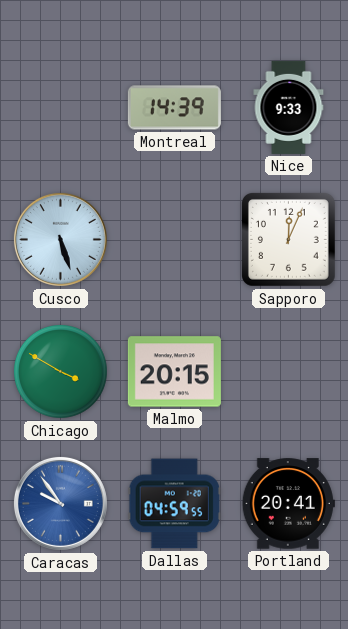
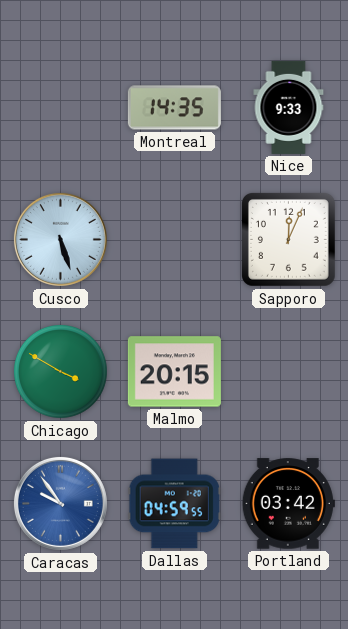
Montreal: 14:39 -> 14:35
Portland: 20:41 -> 03:42
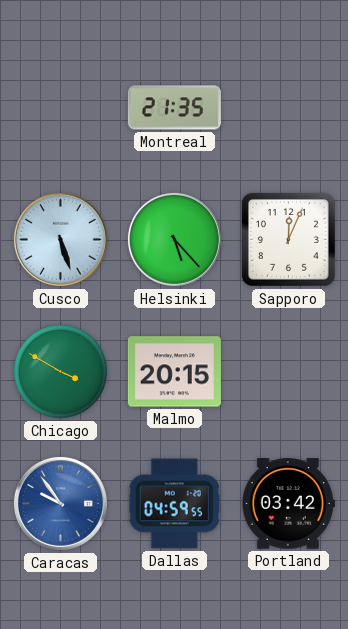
Montreal: 14:35 -> 21:35
Nice: 9:33 -> none
Helsinki: none -> 5:23
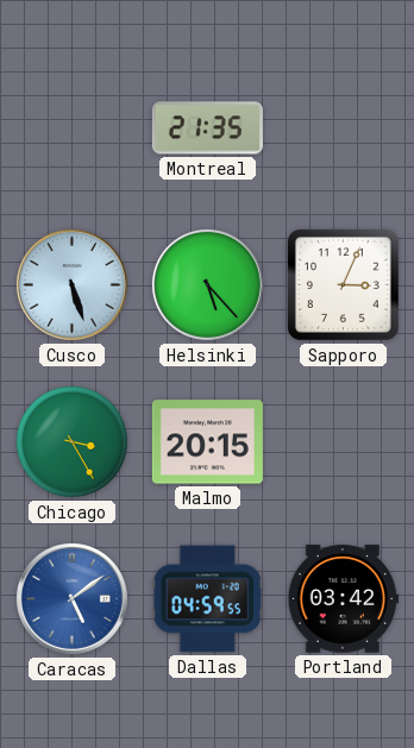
Sapporo: 12:04 -> 3:04
Chicago: 3:50 -> 3:25
Caracas: 9:54 -> 5:09
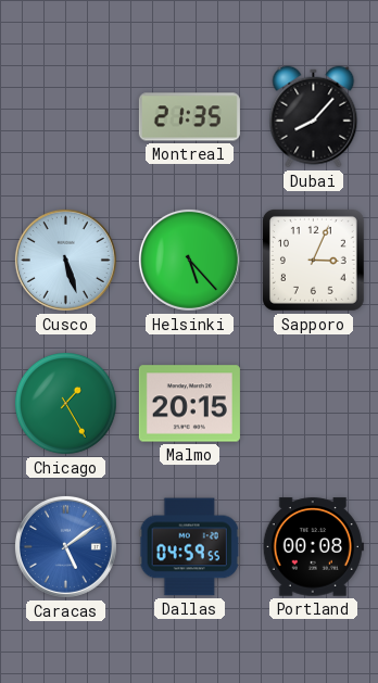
Dubai: none -> 8:07
Chicago: 3:25 -> 1:25
Portland: 03:42 -> 00:08
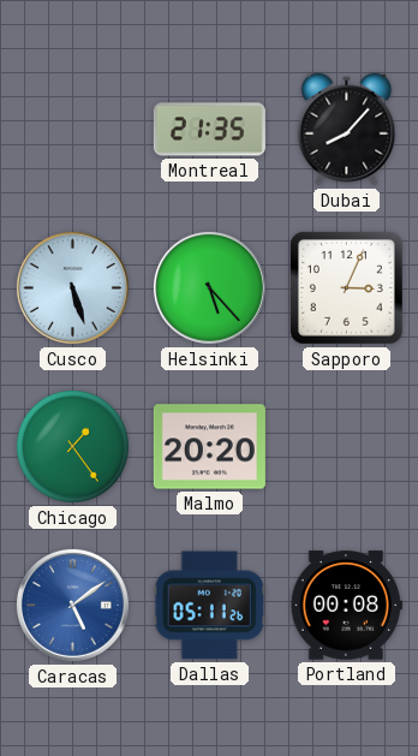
Chicago: 1:25 -> 1:24
Malmo: 20:15 -> 20:20
Dallas: 04:59 -> 05:11
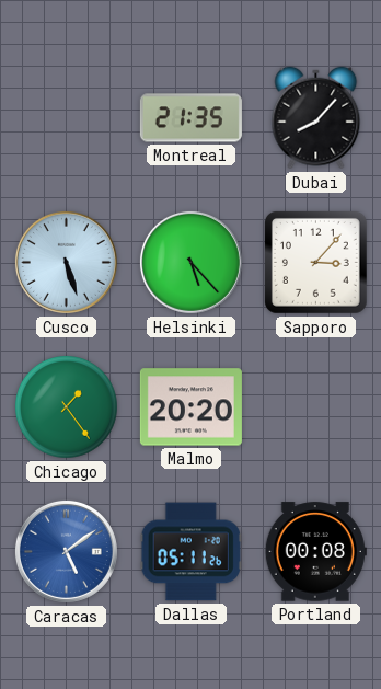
Sapporo: 3:04 -> 3:07
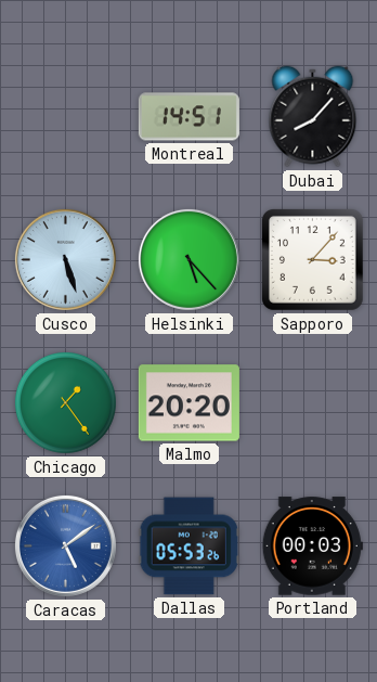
Montreal: 21:35 -> 14:51
Dallas: 05:11 -> 05:53
Portland: 00:08 -> 00:03
